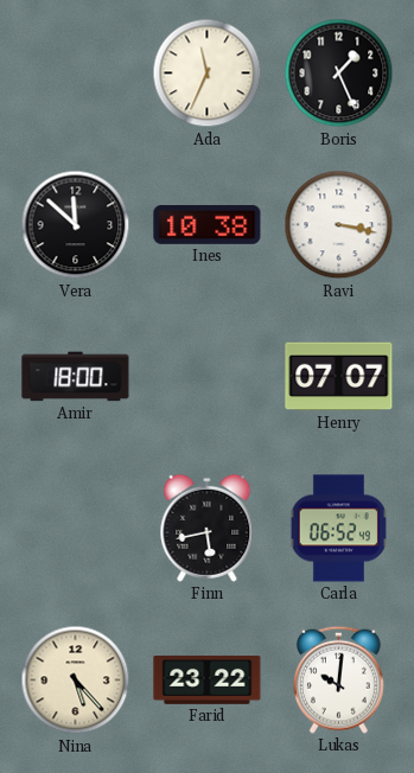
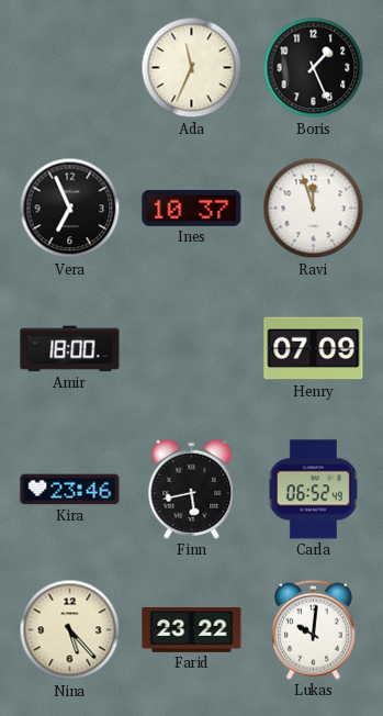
Vera: 11:52 -> 6:56
Ines: 10:38 -> 10:37
Ravi: 3:17 -> 11:57
Henry: 07:07 -> 07:09
Kira: none -> 23:46
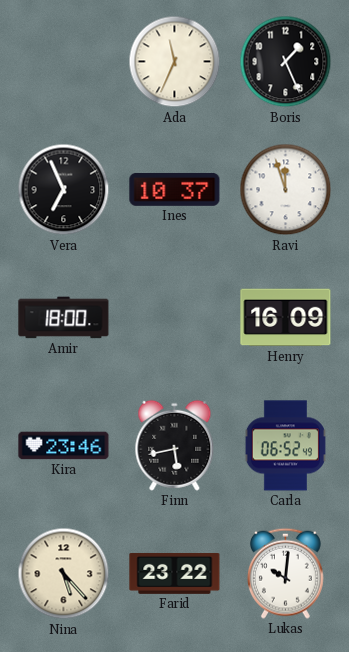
Henry: 07:09 -> 16:09
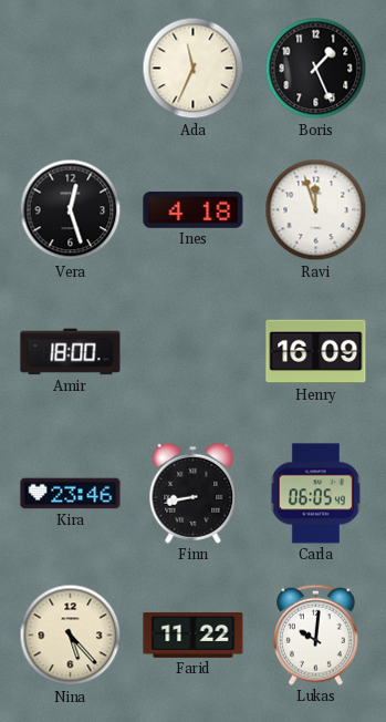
Vera: 6:56 -> 12:27
Ines: 10:37 -> 4:18
Finn: 5:43 -> 8:43
Carla: 06:52 -> 06:05
Farid: 23:22 -> 11:22
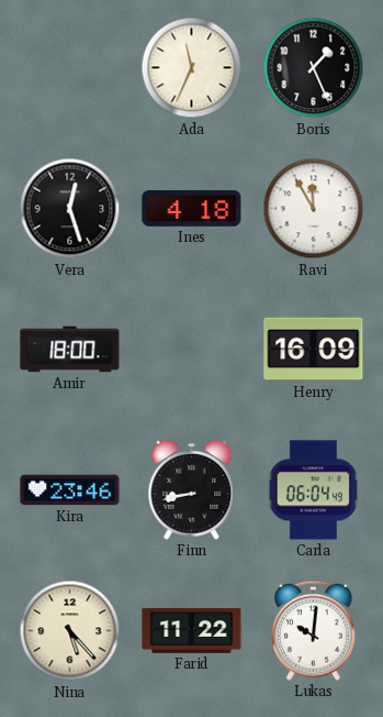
Ravi: 11:57 -> 11:55
Carla: 06:05 -> 06:04
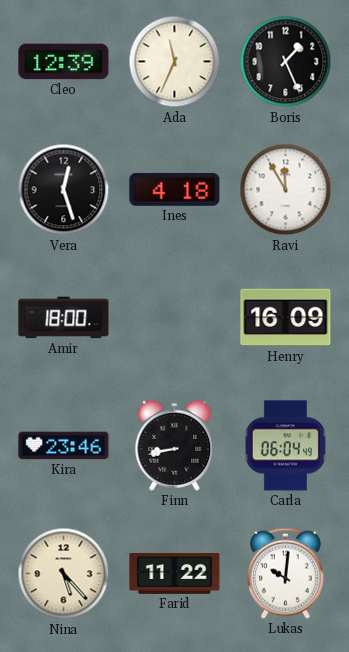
Cleo: none -> 12:39
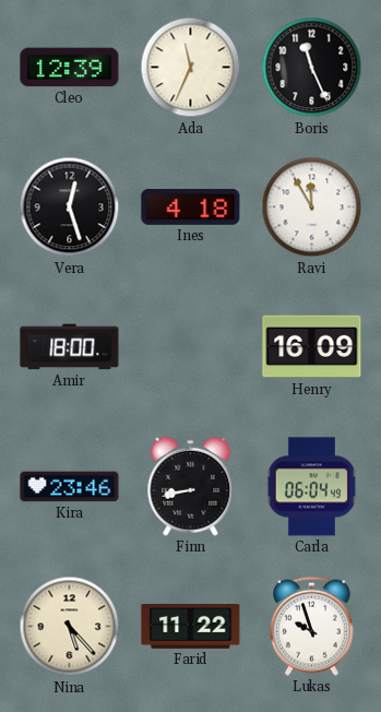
Boris: 1:26 -> 11:26
Lukas: 10:01 -> 9:57
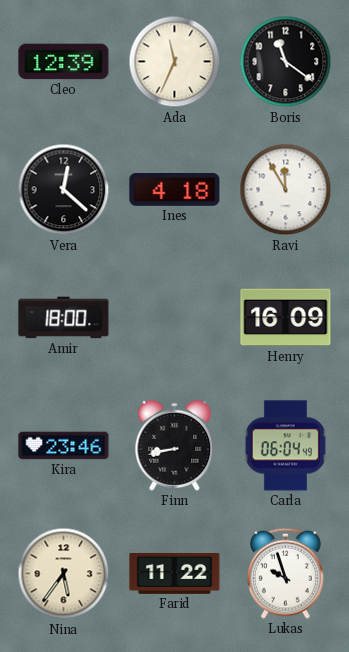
Boris: 11:26 -> 11:21
Vera: 12:27 -> 12:22
Nina: 5:23 -> 5:36
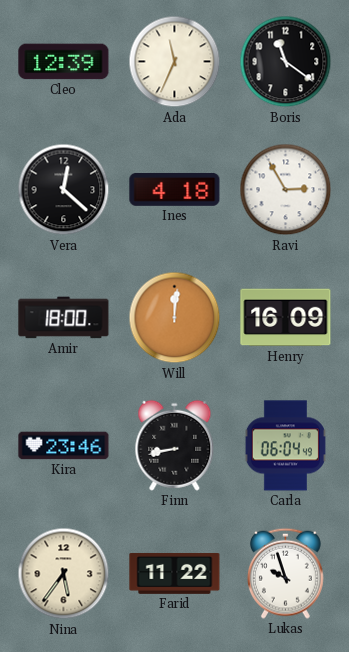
Ravi: 11:55 -> 2:55
Will: none -> 12:01
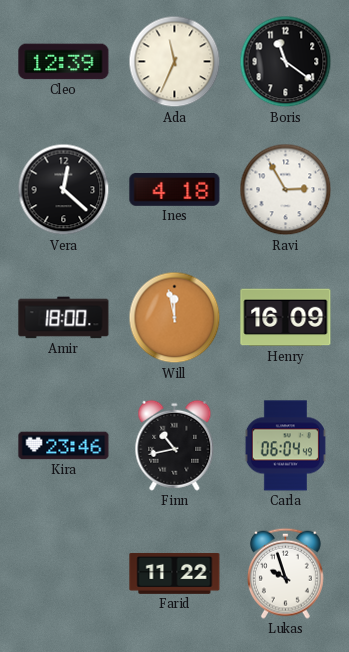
Will: 12:01 -> 11:58
Finn: 8:43 -> 10:43
Nina: 5:36 -> none
